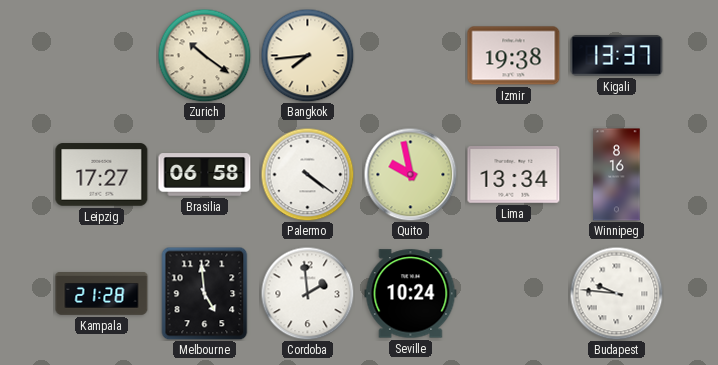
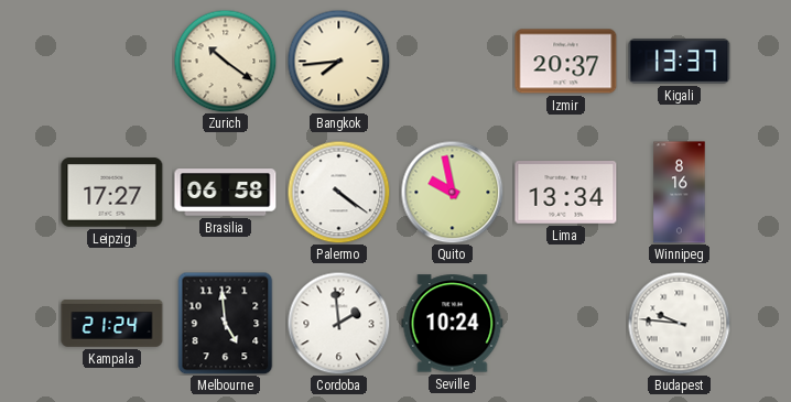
Izmir: 19:38 -> 20:37
Kampala: 21:28 -> 21:24
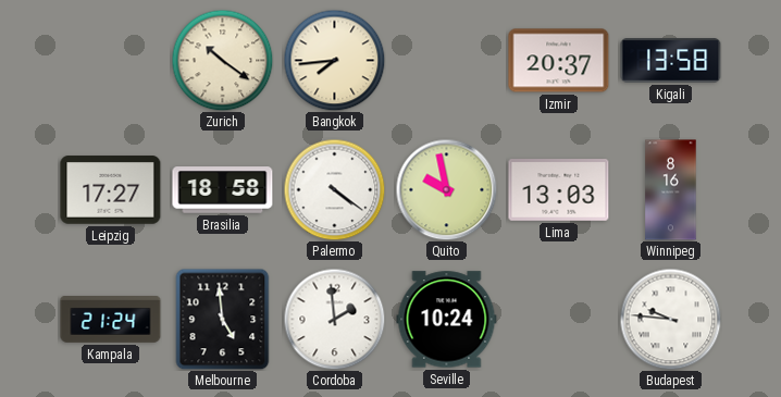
Kigali: 13:37 -> 13:58
Brasilia: 06:58 -> 18:58
Lima: 13:34 -> 13:03
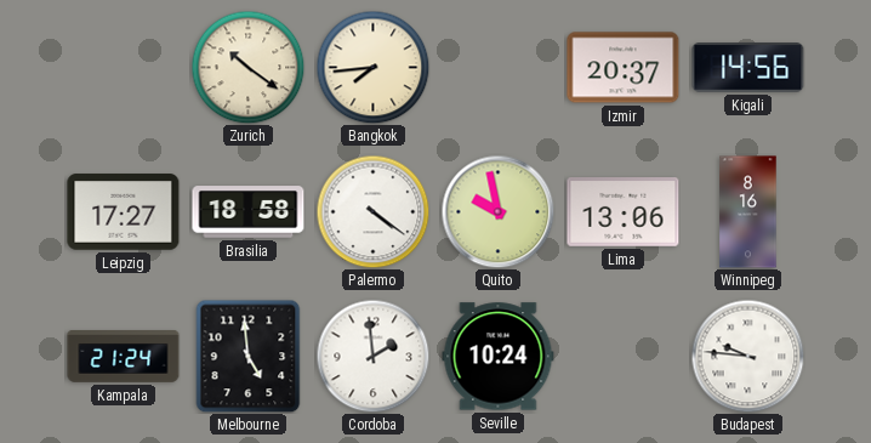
Kigali: 13:58 -> 14:56
Lima: 13:03 -> 13:06
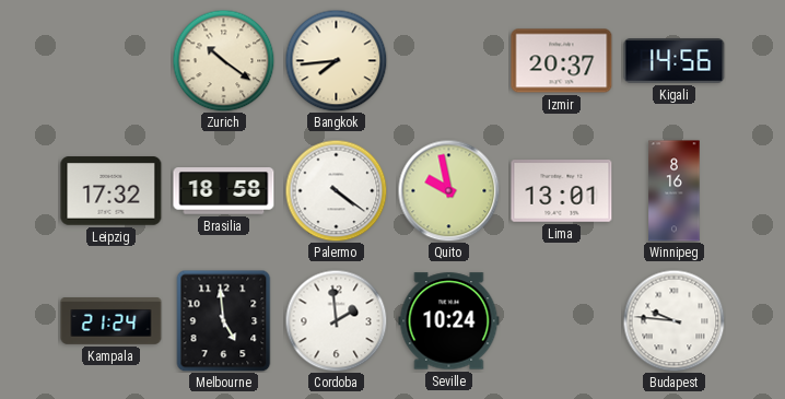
Leipzig: 17:27 -> 17:32
Lima: 13:06 -> 13:01
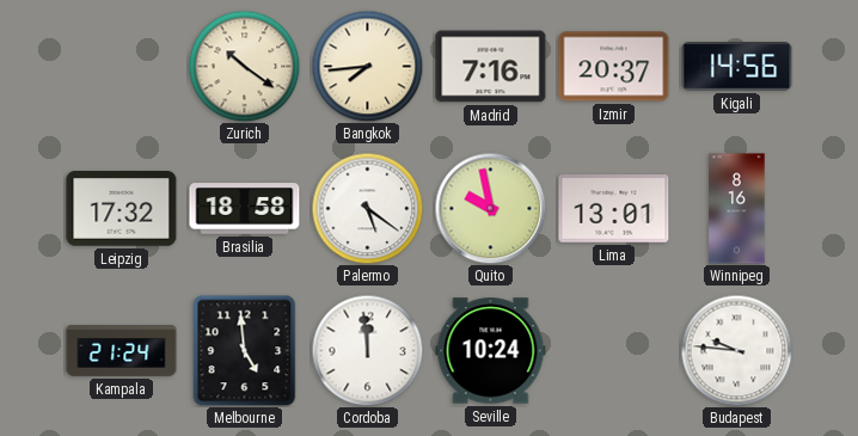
Madrid: none -> 7:16
Palermo: 4:21 -> 5:21
Cordoba: 1:59 -> 11:59
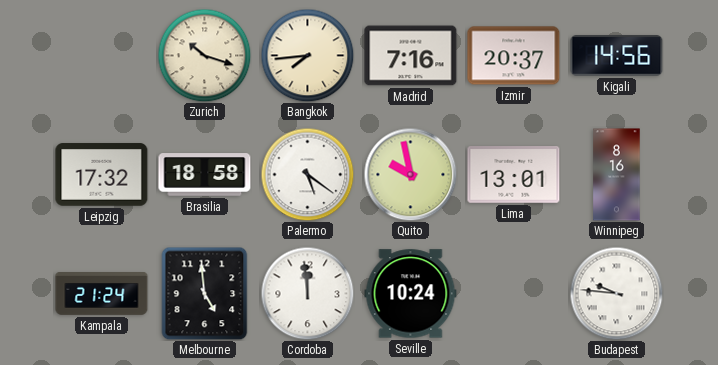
Zurich: 10:21 -> 10:18
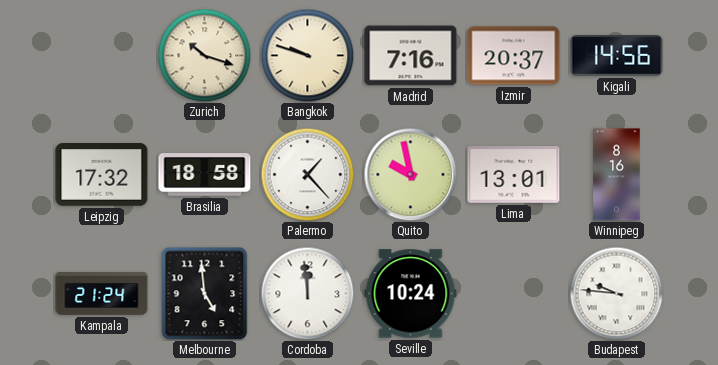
Bangkok: 7:44 -> 9:48
Palermo: 5:21 -> 1:23
